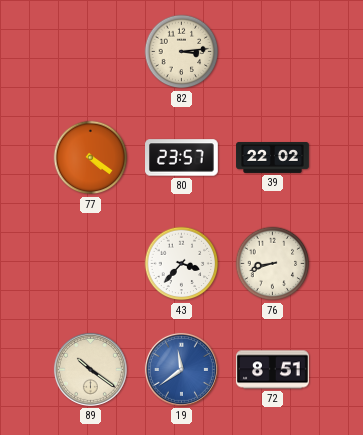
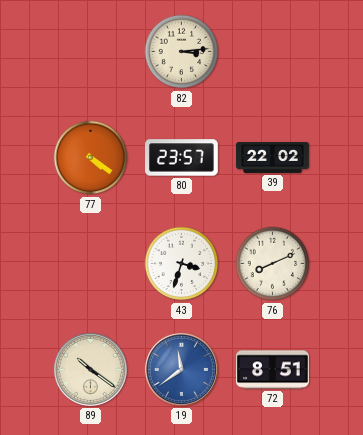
43: 3:37 -> 3:33
76: 8:42 -> 8:11
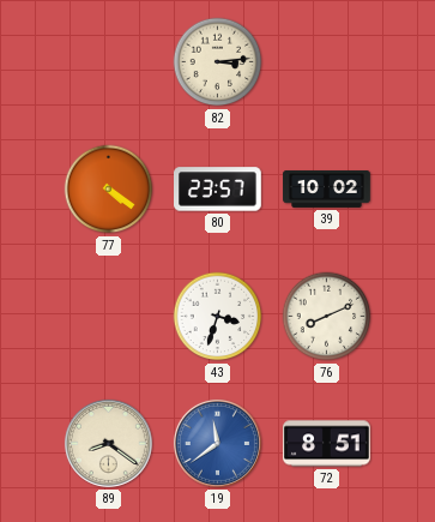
39: 22:02 -> 10:02
89: 10:21 -> 8:21
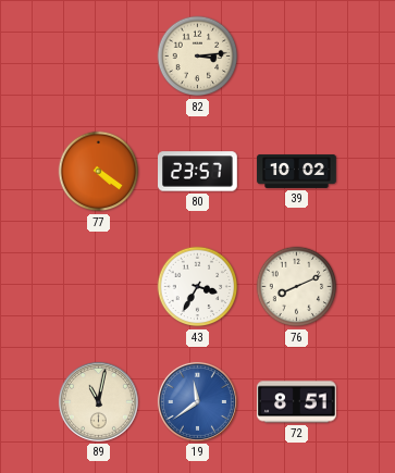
43: 3:33 -> 3:35
89: 8:21 -> 11:02
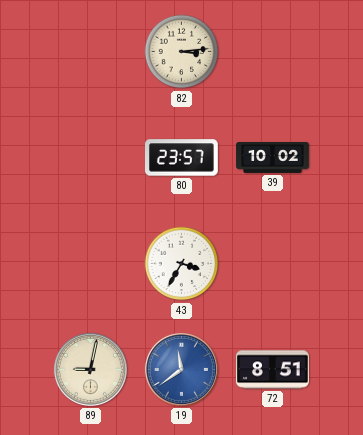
77: 4:21 -> none
76: 8:11 -> none
89: 11:02 -> 9:02
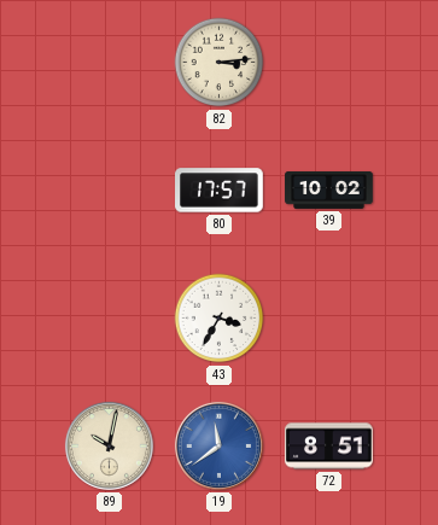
80: 23:57 -> 17:57
89: 9:02 -> 10:02
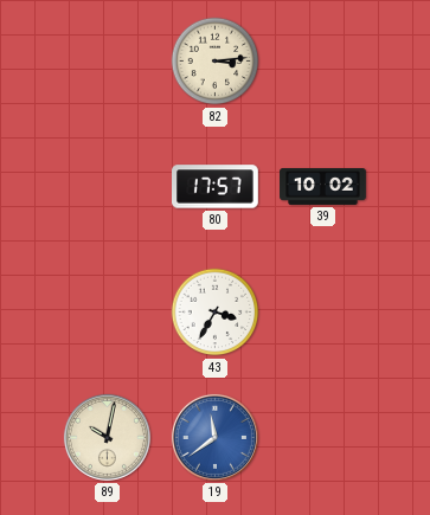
72: 8:51 -> none
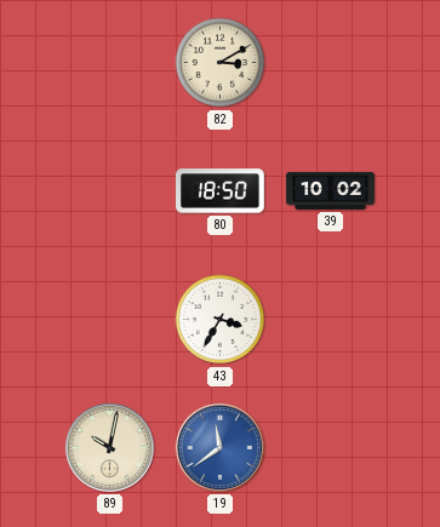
82: 3:14 -> 3:10
80: 17:57 -> 18:50
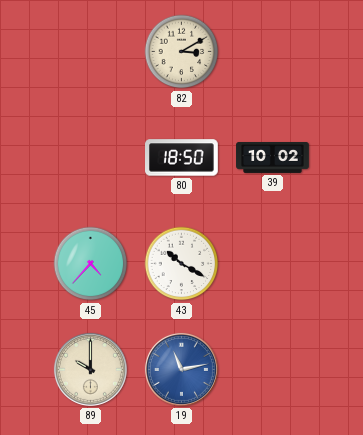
45: none -> 4:37
43: 3:35 -> 10:20
89: 10:02 -> 10:00
19: 11:39 -> 11:13
